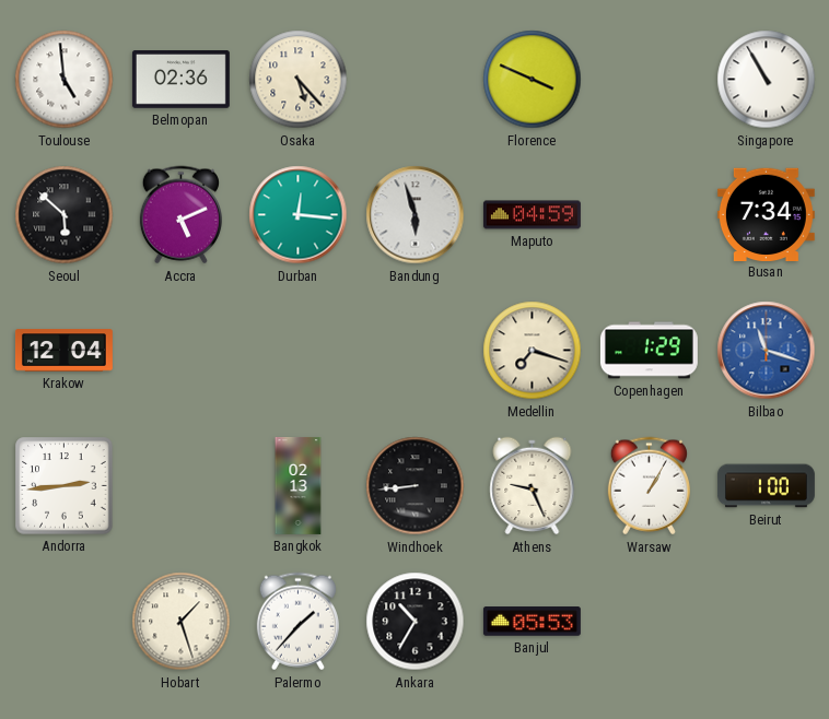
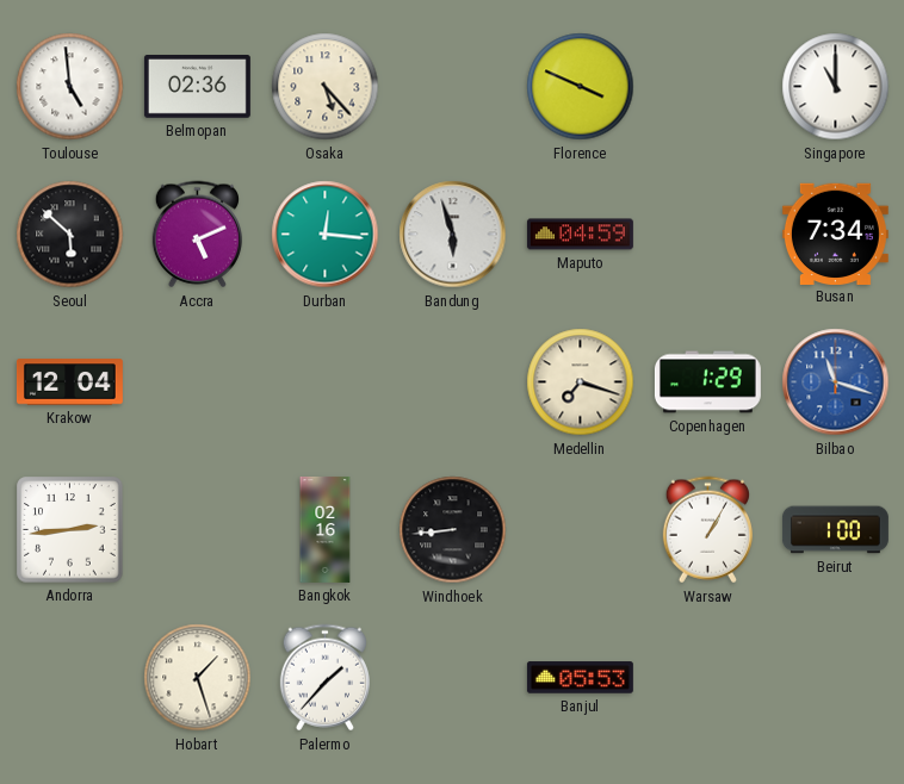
Singapore: 10:55 -> 11:00
Bangkok: 02:13 -> 02:16
Athens: 9:26 -> none
Ankara: 10:35 -> none
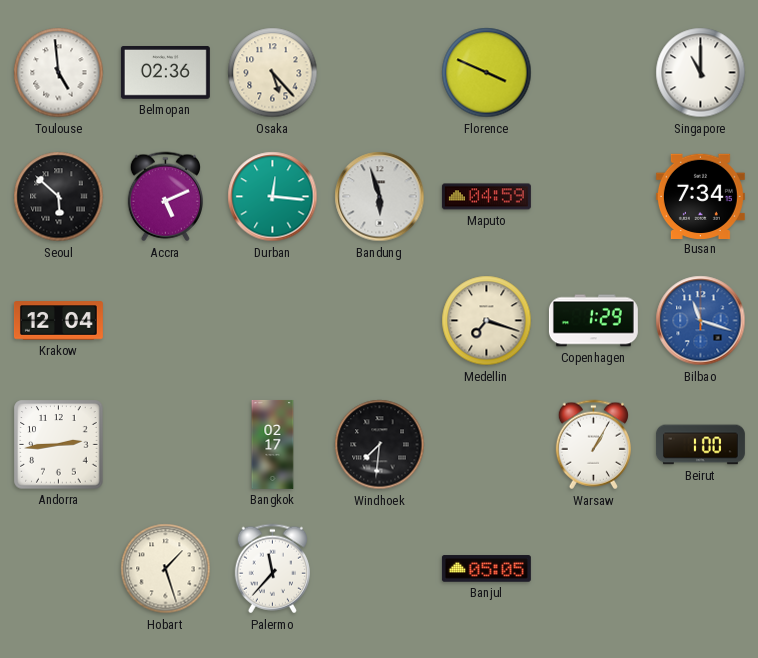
Bangkok: 02:16 -> 02:17
Windhoek: 8:44 -> 7:31
Palermo: 1:37 -> 11:37
Banjul: 05:53 -> 05:05
